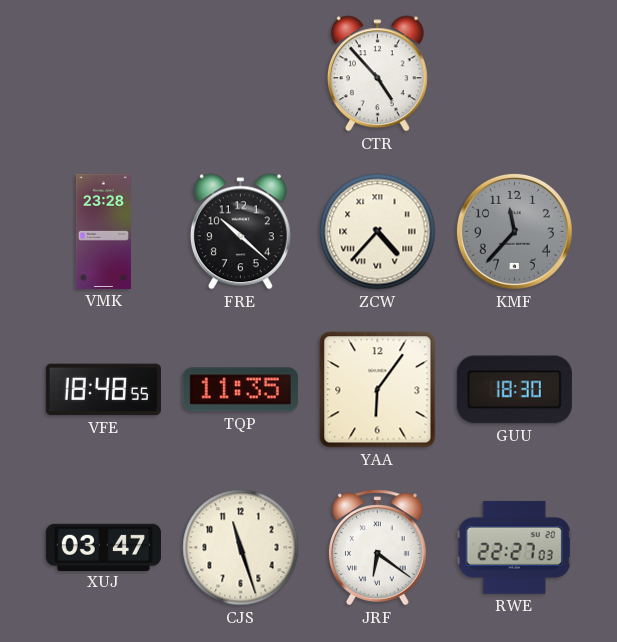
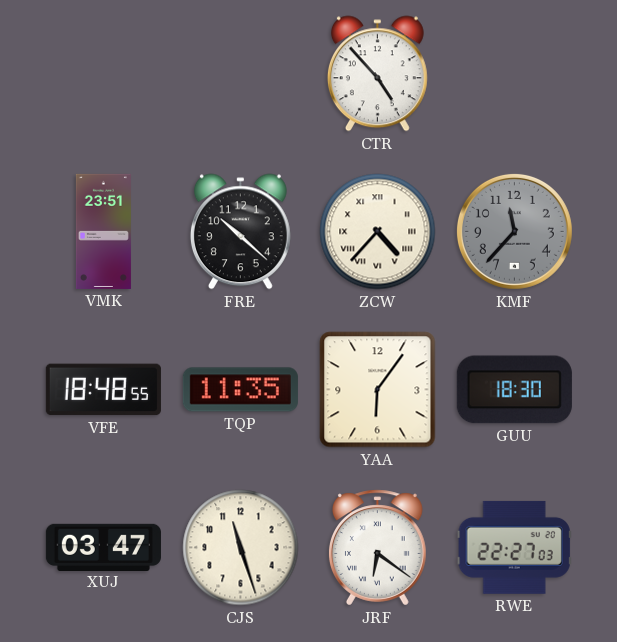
VMK: 23:28 -> 23:51
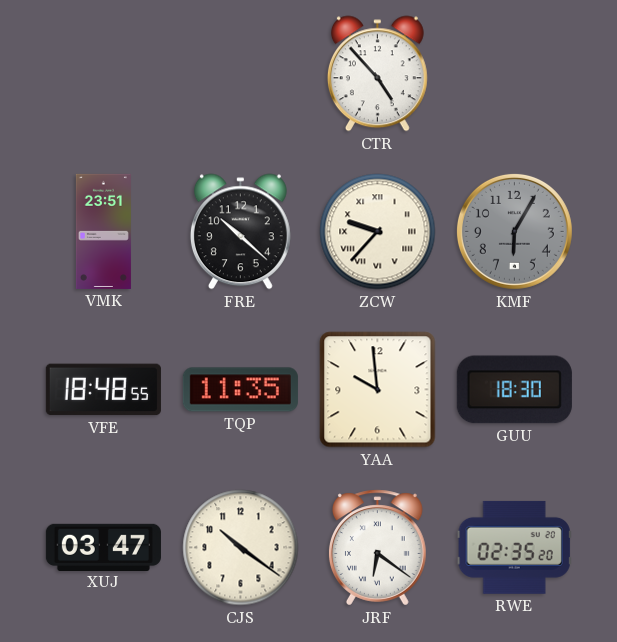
ZCW: 4:37 -> 9:37
KMF: 11:37 -> 6:05
YAA: 6:06 -> 9:59
CJS: 11:27 -> 10:21
RWE: 22:27 -> 02:35
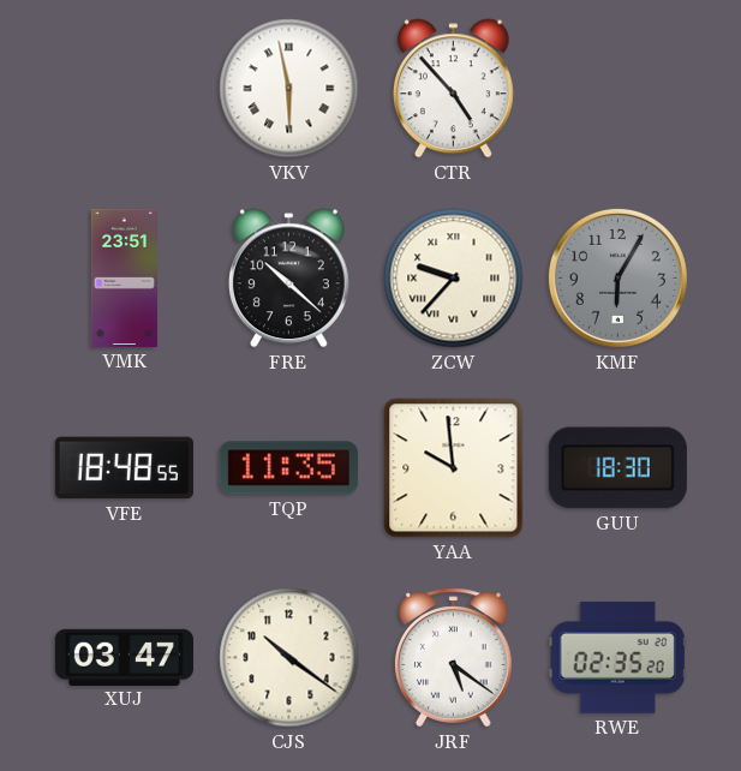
VKV: none -> 5:58
JRF: 6:21 -> 5:21
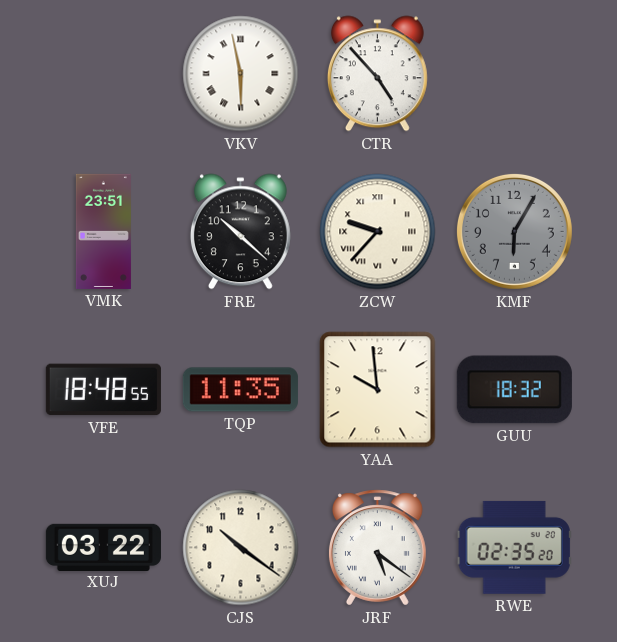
GUU: 18:30 -> 18:32
XUJ: 03:47 -> 03:22
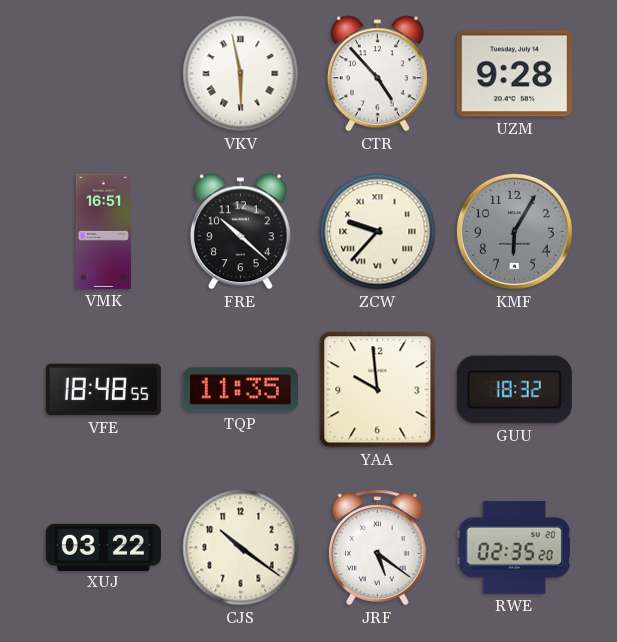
UZM: none -> 9:28
VMK: 23:51 -> 16:51
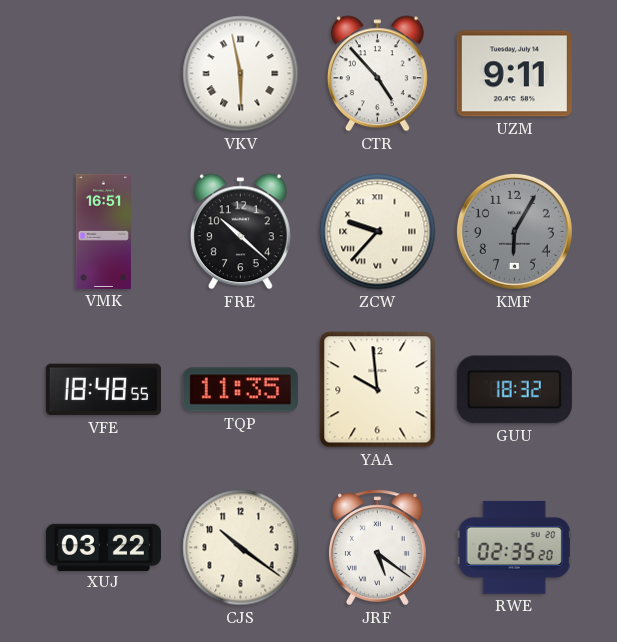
UZM: 9:28 -> 9:11
